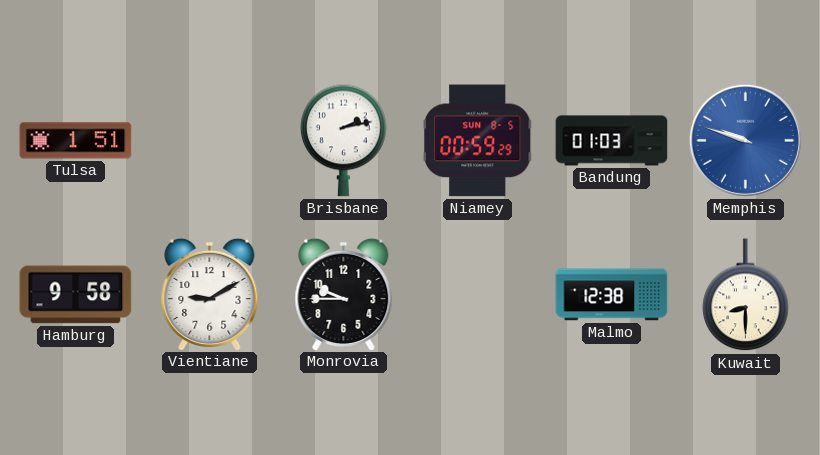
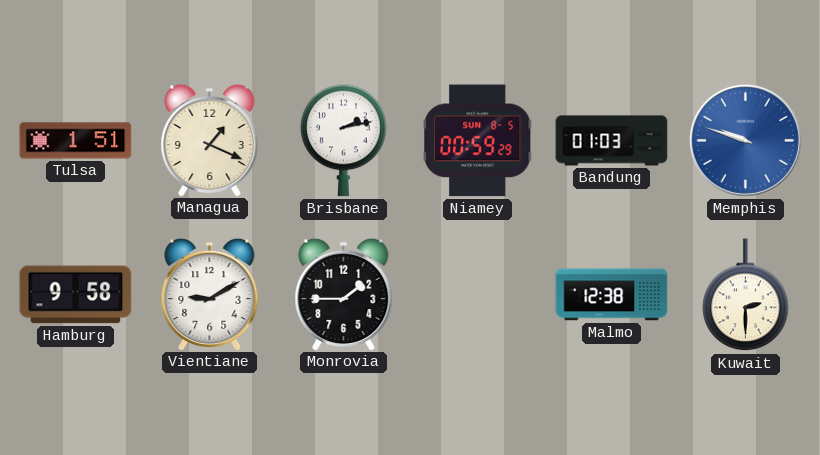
Managua: none -> 1:19
Monrovia: 9:45 -> 1:45
Kuwait: 8:30 -> 2:30
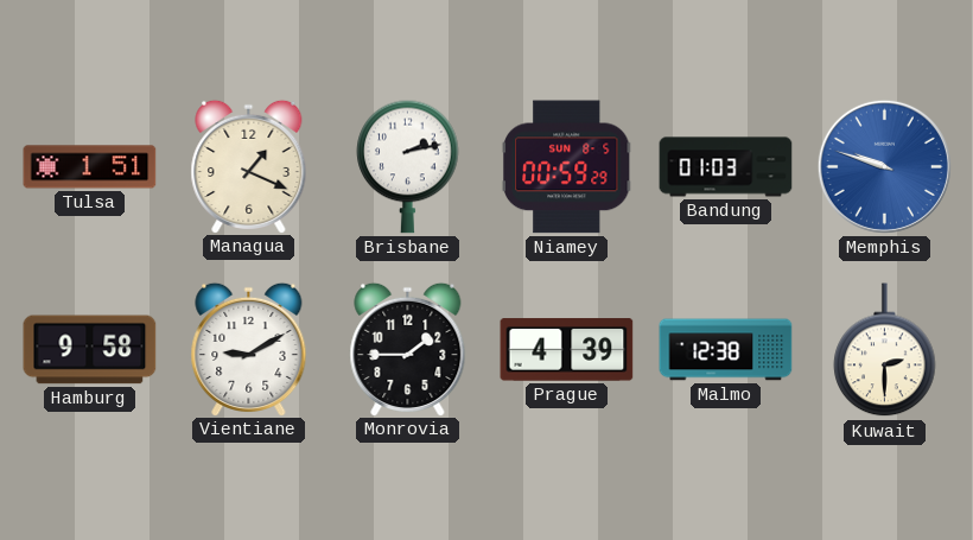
Prague: none -> 4:39
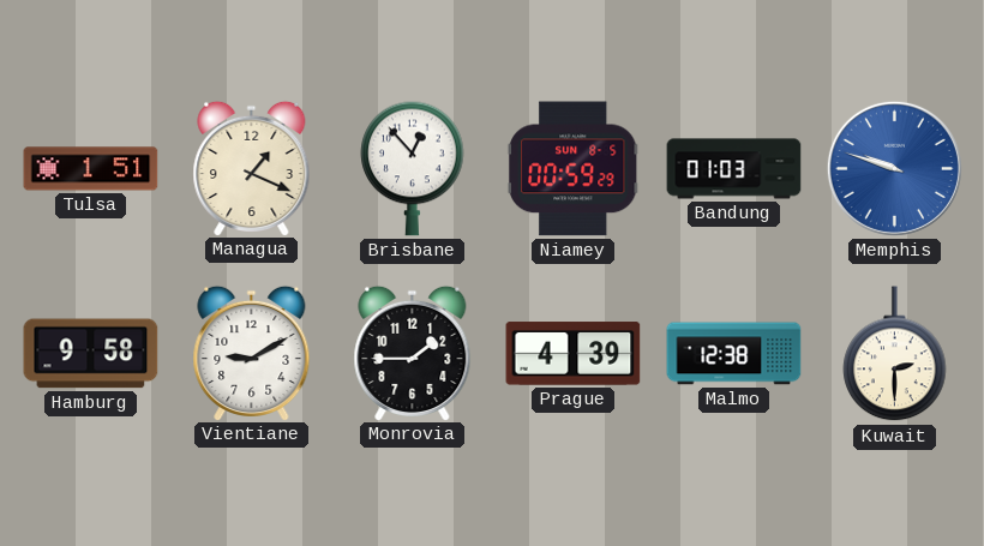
Brisbane: 2:13 -> 12:53
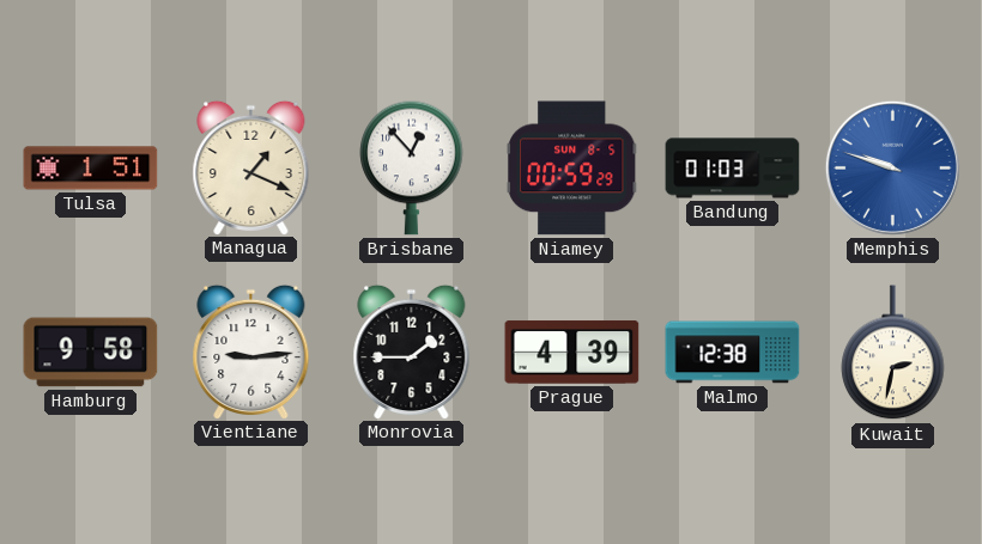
Vientiane: 9:10 -> 9:14
Kuwait: 2:30 -> 2:32
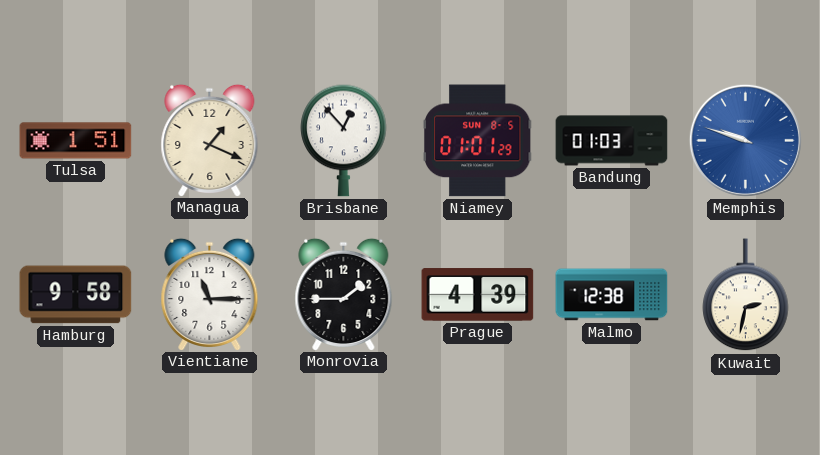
Niamey: 00:59 -> 01:01
Vientiane: 9:14 -> 11:15
